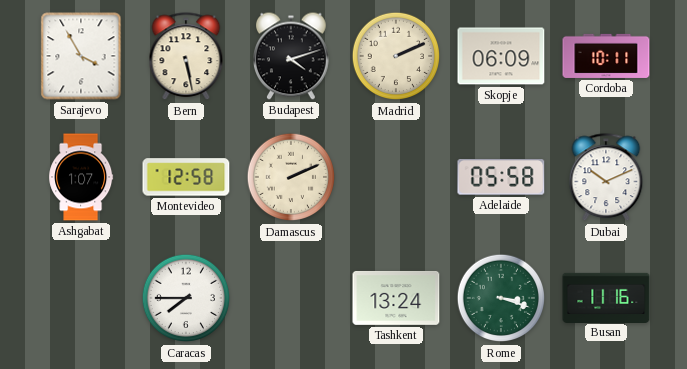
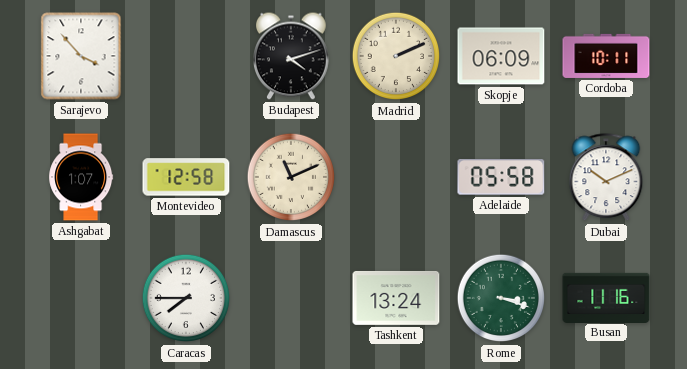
Sarajevo: 3:55 -> 3:53
Bern: 5:28 -> none
Damascus: 2:11 -> 11:11
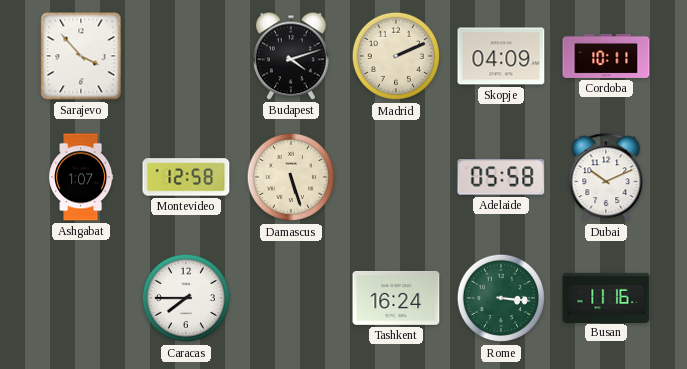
Skopje: 06:09 -> 04:09
Damascus: 11:11 -> 5:27
Tashkent: 13:24 -> 16:24
Rome: 3:18 -> 3:16
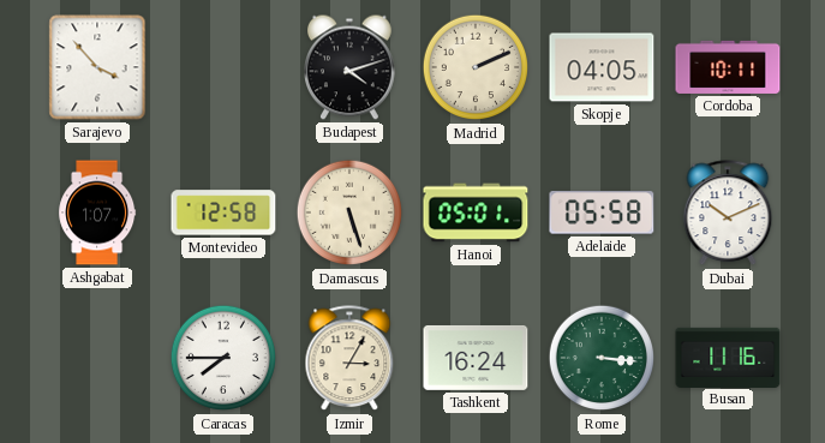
Skopje: 04:09 -> 04:05
Hanoi: none -> 05:01
Izmir: none -> 3:05
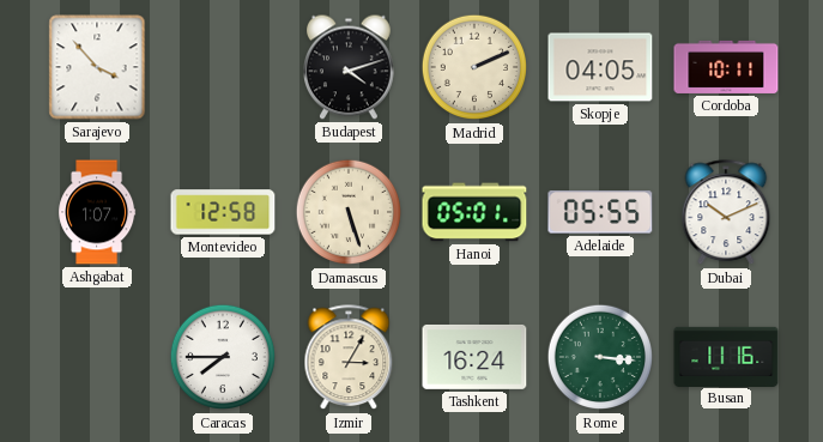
Adelaide: 05:58 -> 05:55
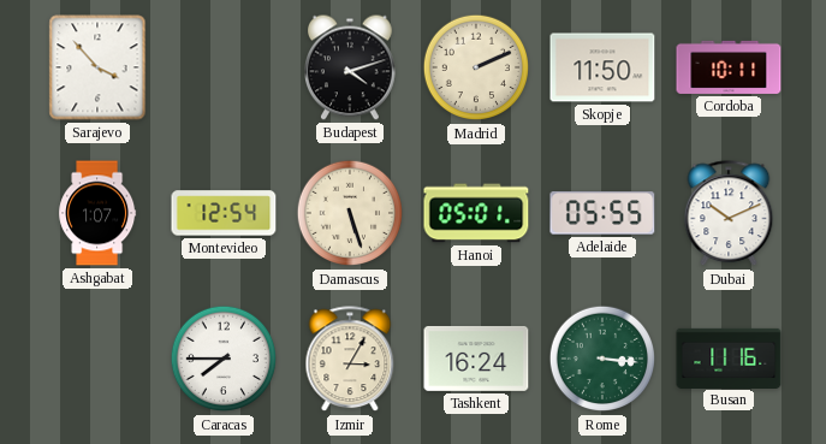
Skopje: 04:05 -> 11:50
Montevideo: 12:58 -> 12:54
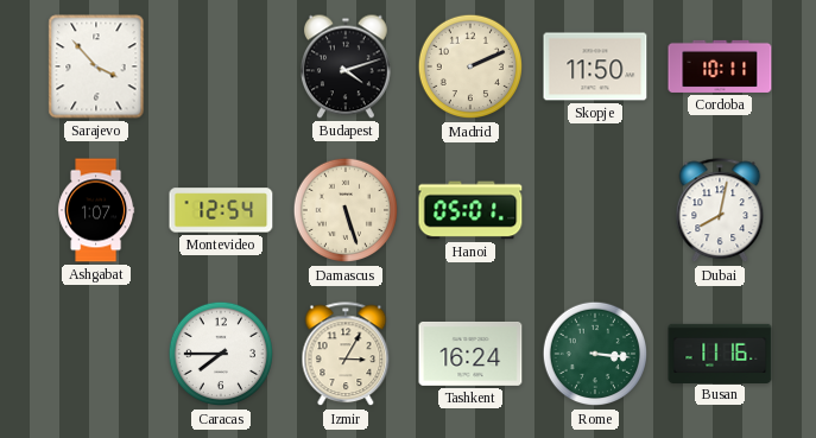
Adelaide: 05:55 -> none
Dubai: 10:11 -> 8:02
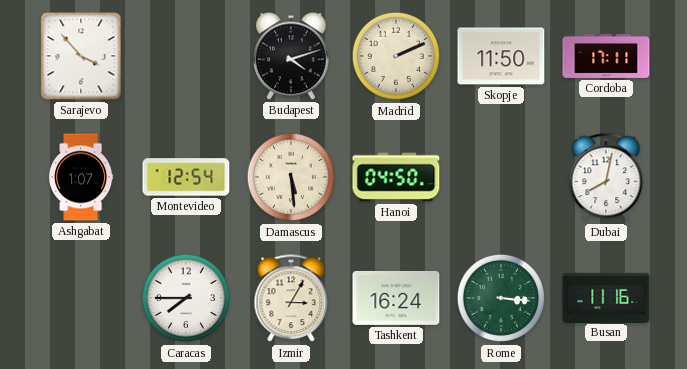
Cordoba: 10:11 -> 17:11
Damascus: 5:27 -> 5:29
Hanoi: 05:01 -> 04:50
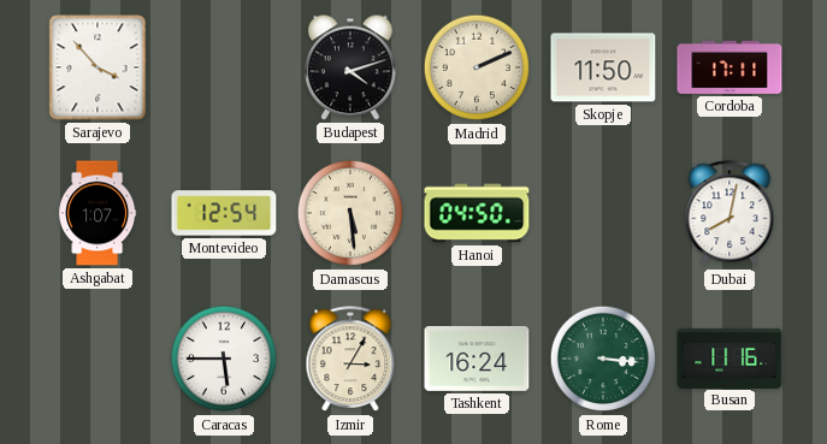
Caracas: 7:45 -> 5:45
